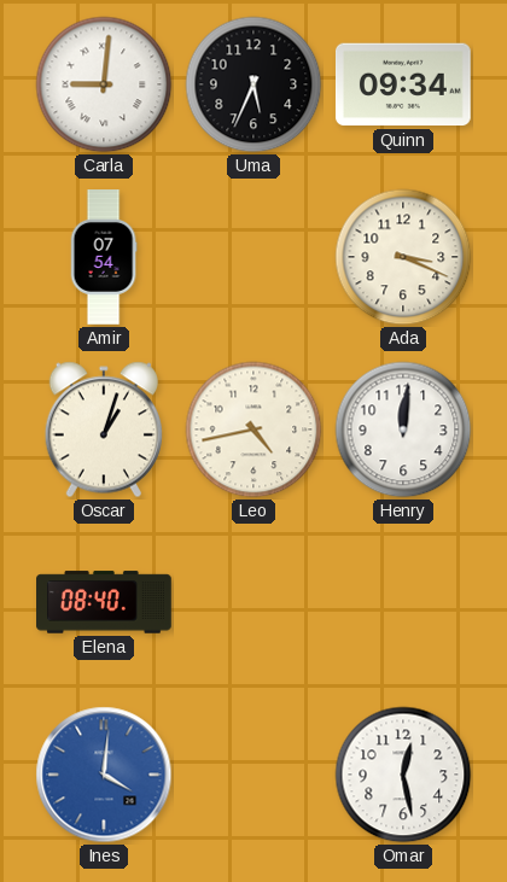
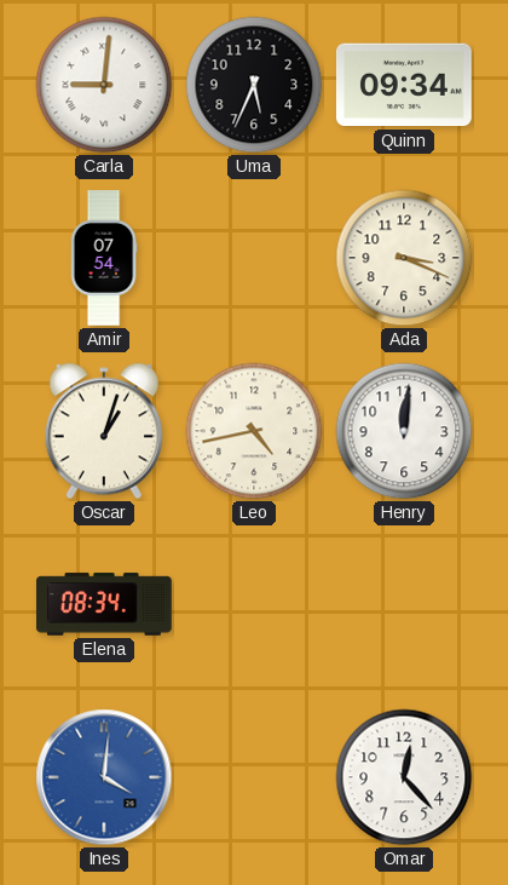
Elena: 08:40 -> 08:34
Omar: 12:28 -> 12:23
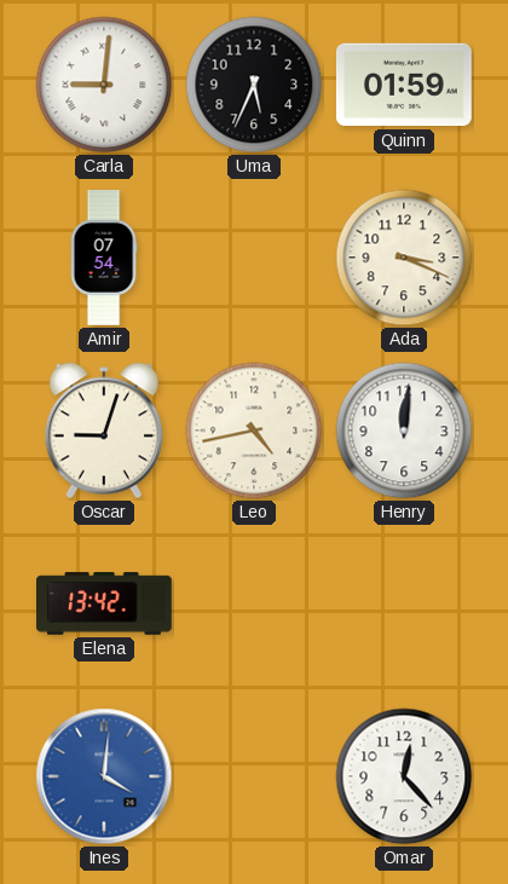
Quinn: 09:34 -> 01:59
Oscar: 1:03 -> 9:03
Elena: 08:34 -> 13:42
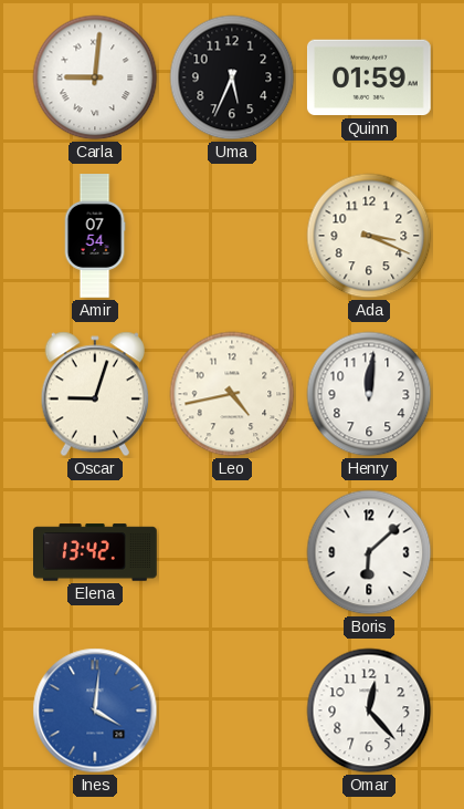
Boris: none -> 6:08
